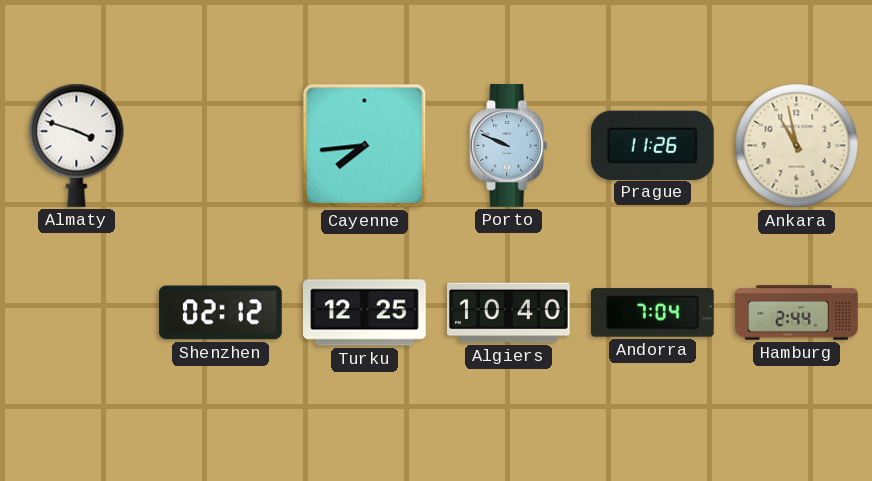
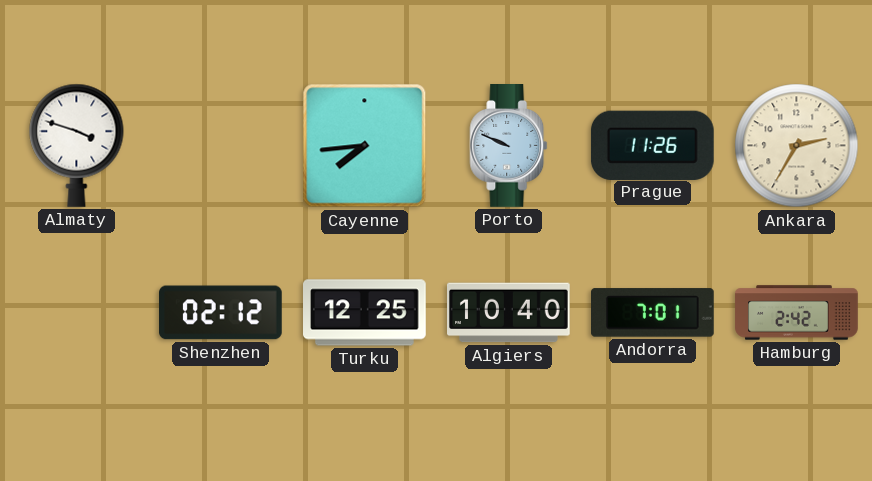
Ankara: 10:58 -> 2:35
Andorra: 7:04 -> 7:01
Hamburg: 2:44 -> 2:42
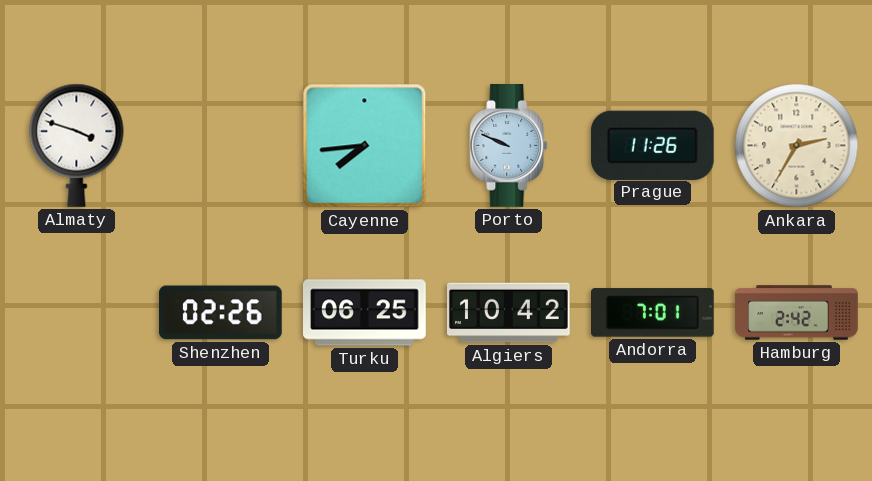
Shenzhen: 02:12 -> 02:26
Turku: 12:25 -> 06:25
Algiers: 10:40 -> 10:42
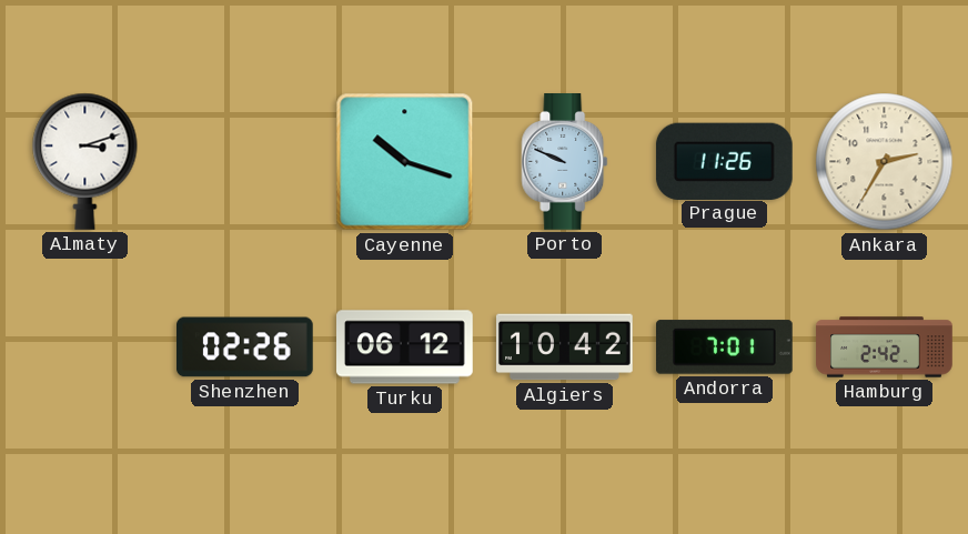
Almaty: 3:48 -> 3:12
Cayenne: 7:44 -> 10:18
Turku: 06:25 -> 06:12
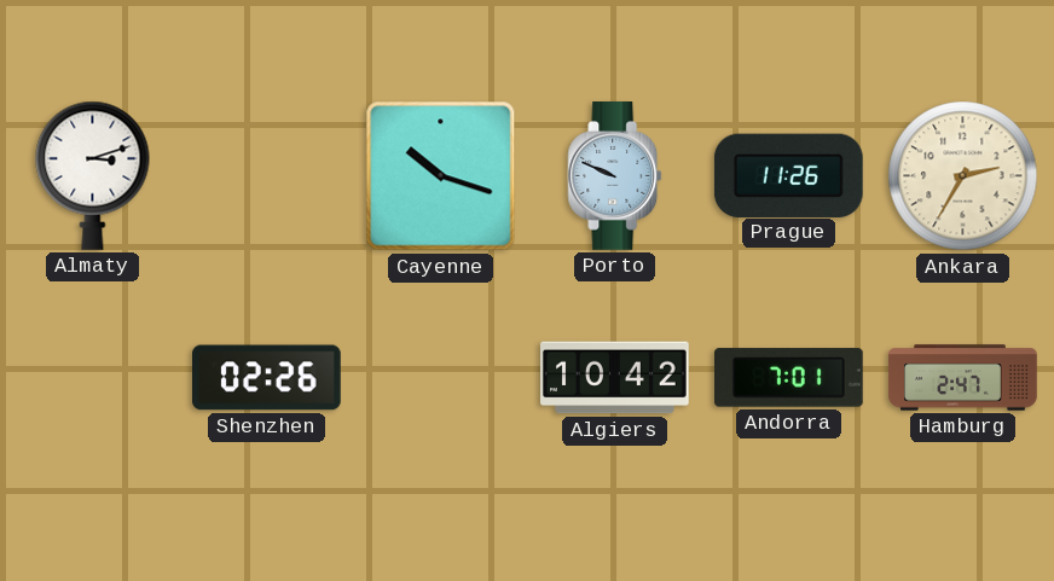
Turku: 06:12 -> none
Hamburg: 2:42 -> 2:47
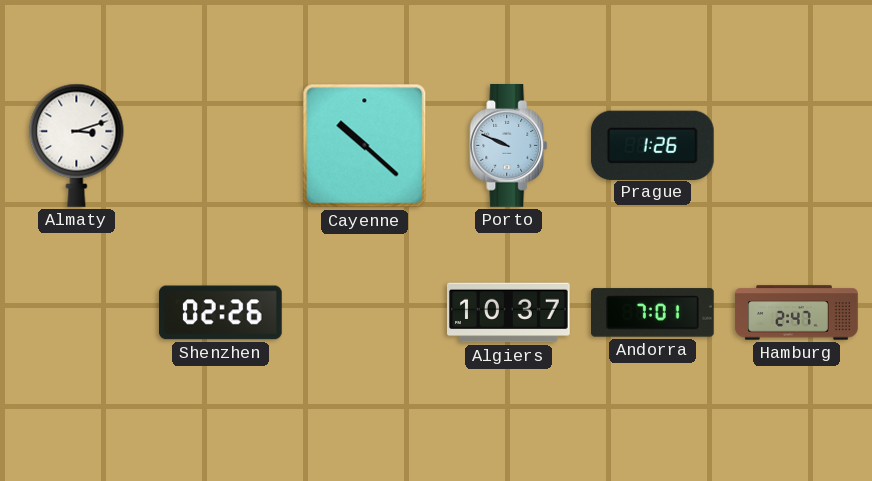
Cayenne: 10:18 -> 10:22
Prague: 11:26 -> 1:26
Ankara: 2:35 -> none
Algiers: 10:42 -> 10:37
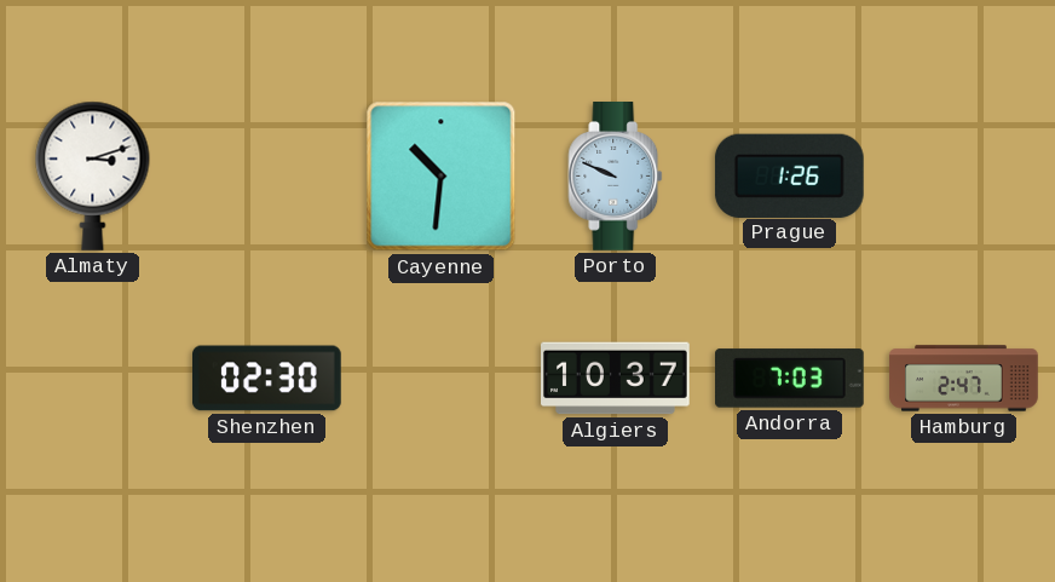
Cayenne: 10:22 -> 10:31
Shenzhen: 02:26 -> 02:30
Andorra: 7:01 -> 7:03
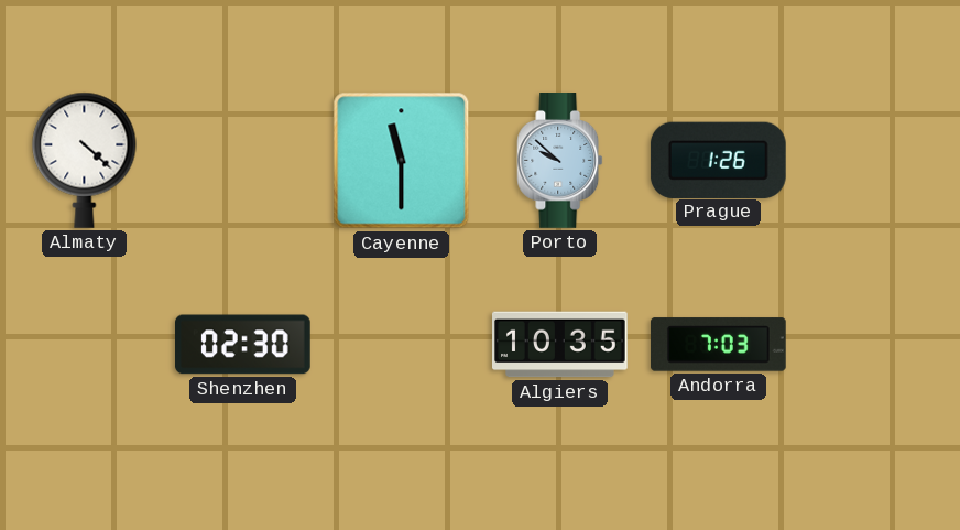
Almaty: 3:12 -> 4:22
Cayenne: 10:31 -> 11:30
Porto: 9:49 -> 9:52
Algiers: 10:37 -> 10:35
Hamburg: 2:47 -> none
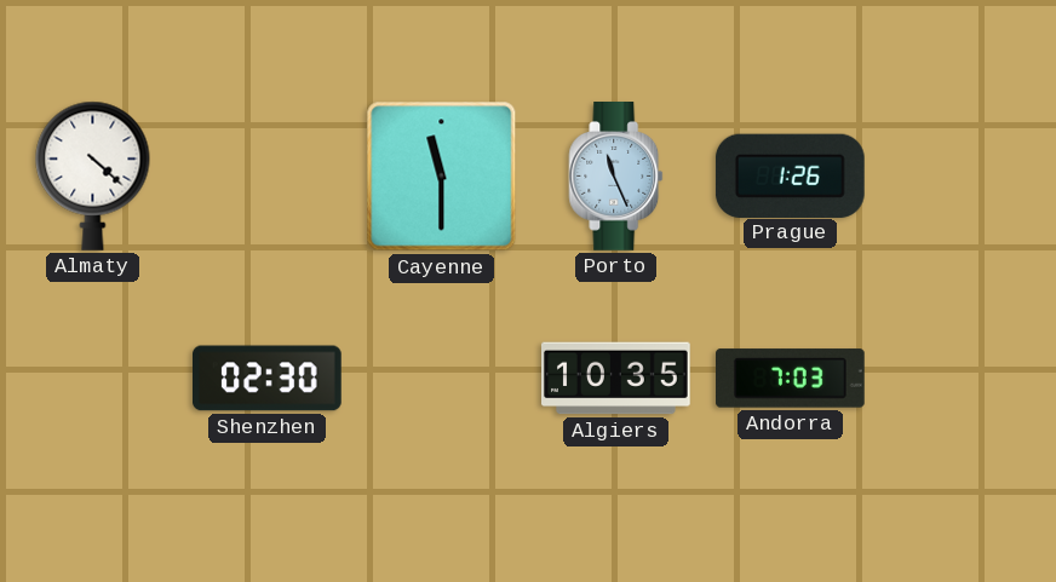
Porto: 9:52 -> 11:26
